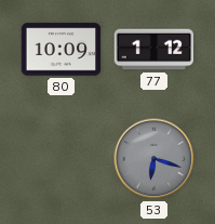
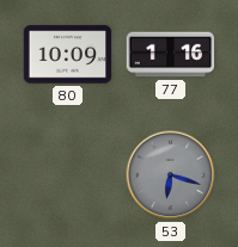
77: 1:12 -> 1:16
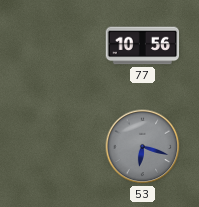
80: 10:09 -> none
77: 1:16 -> 10:56
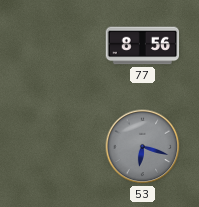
77: 10:56 -> 8:56
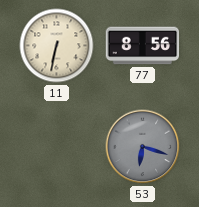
11: none -> 6:32
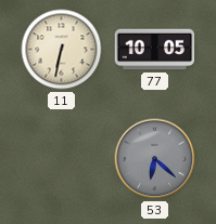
77: 8:56 -> 10:05
53: 6:18 -> 6:22
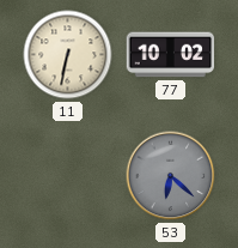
77: 10:05 -> 10:02
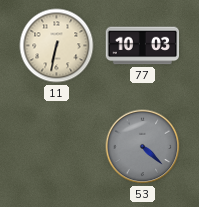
77: 10:02 -> 10:03
53: 6:22 -> 4:22
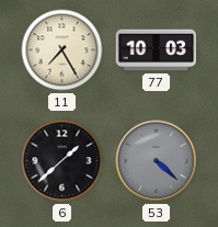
11: 6:32 -> 7:25
6: none -> 1:38
